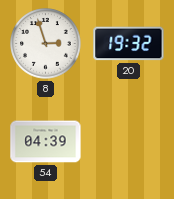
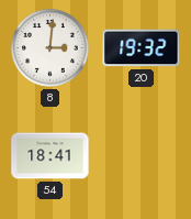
8: 2:57 -> 3:01
54: 04:39 -> 18:41
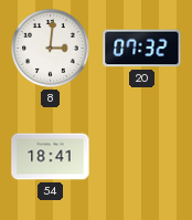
20: 19:32 -> 07:32
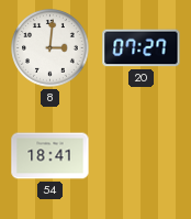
20: 07:32 -> 07:27
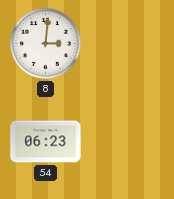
20: 07:27 -> none
54: 18:41 -> 06:23
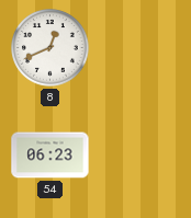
8: 3:01 -> 12:41
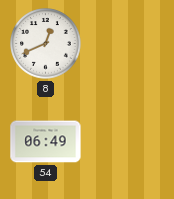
54: 06:23 -> 06:49
